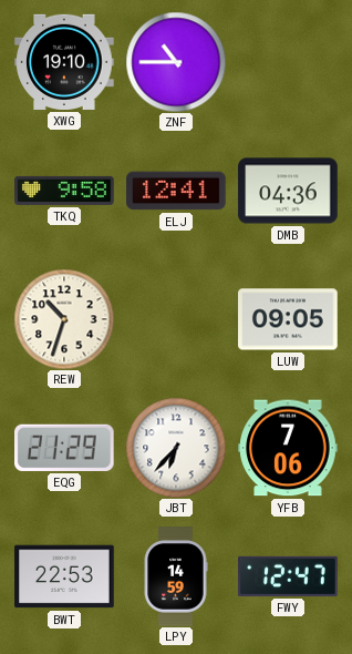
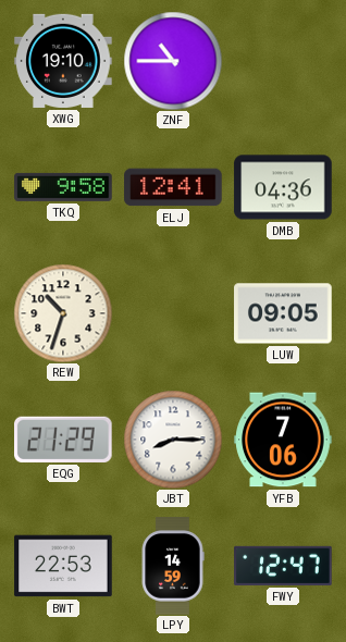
JBT: 6:37 -> 8:15
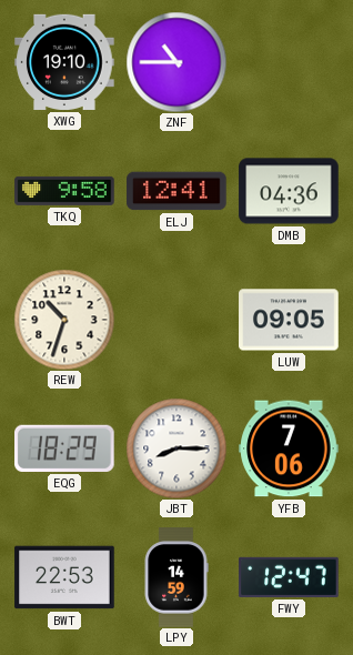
EQG: 21:29 -> 18:29
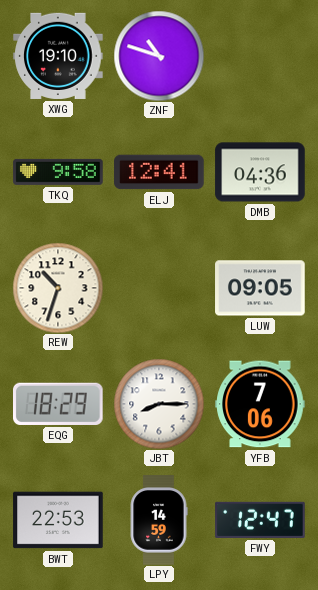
ZNF: 10:45 -> 10:48
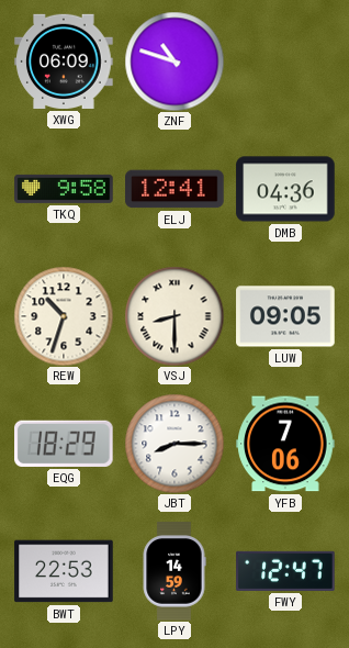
XWG: 19:10 -> 06:09
VSJ: none -> 8:30
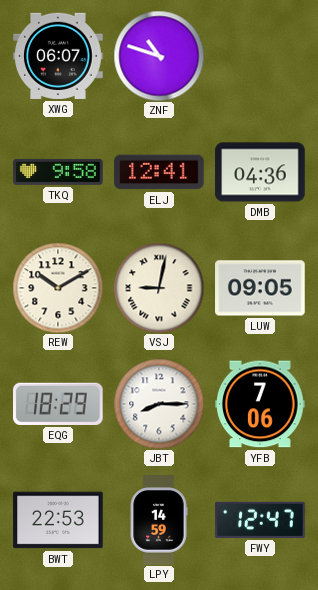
XWG: 06:09 -> 06:07
REW: 10:33 -> 10:10
VSJ: 8:30 -> 9:02
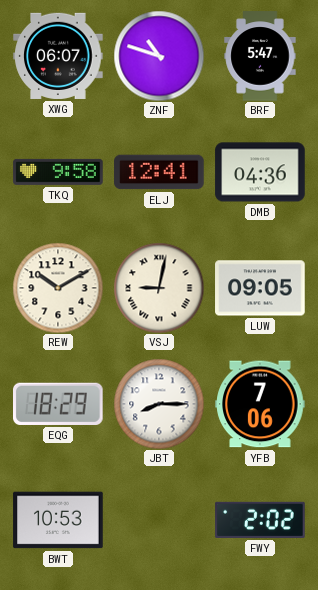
BRF: none -> 5:47
BWT: 22:53 -> 10:53
LPY: 14:59 -> none
FWY: 12:47 -> 2:02
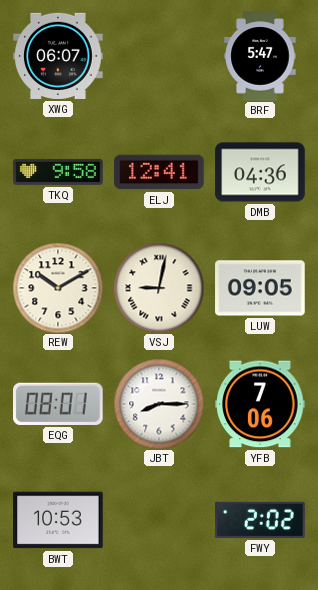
ZNF: 10:48 -> none
EQG: 18:29 -> 08:01
